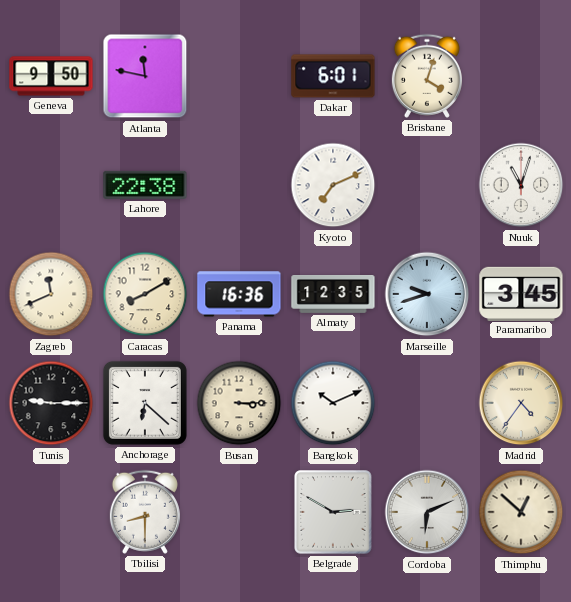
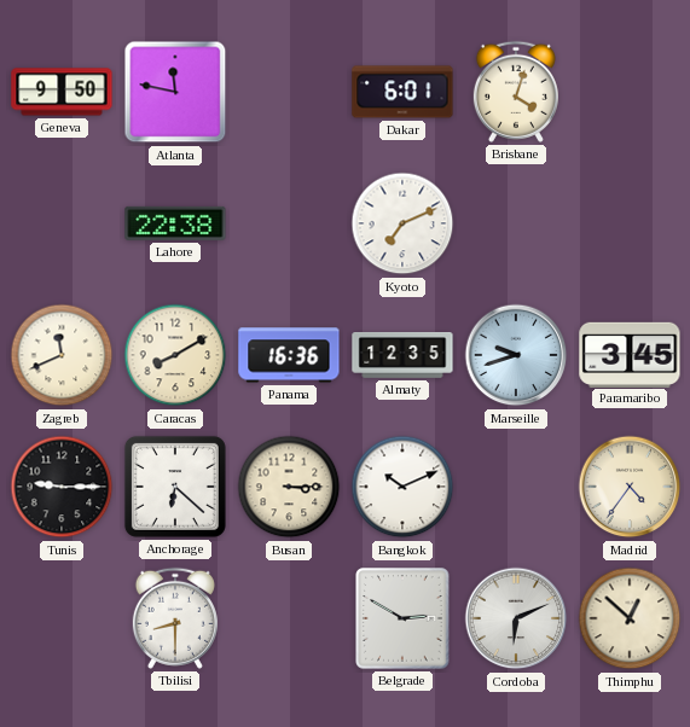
Nuuk: 11:03 -> none
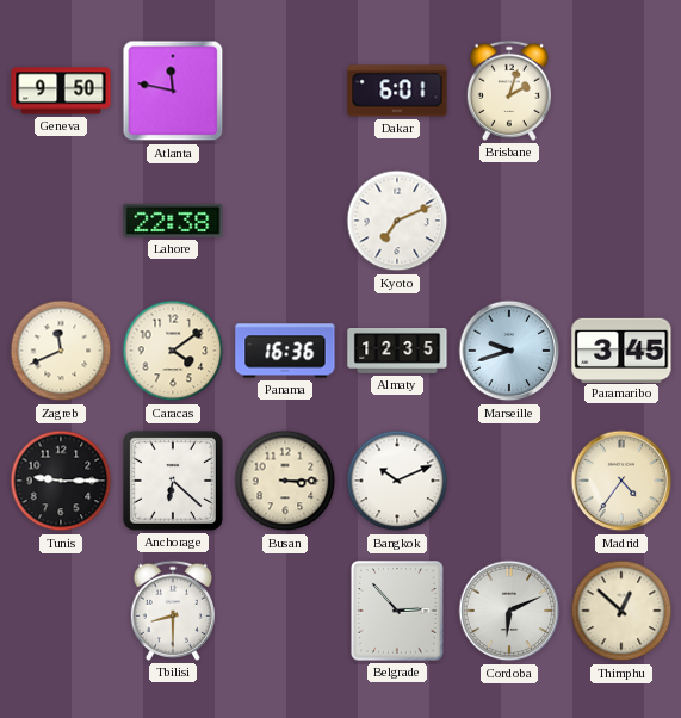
Brisbane: 4:03 -> 2:03
Caracas: 8:10 -> 4:09
Belgrade: 2:50 -> 2:53
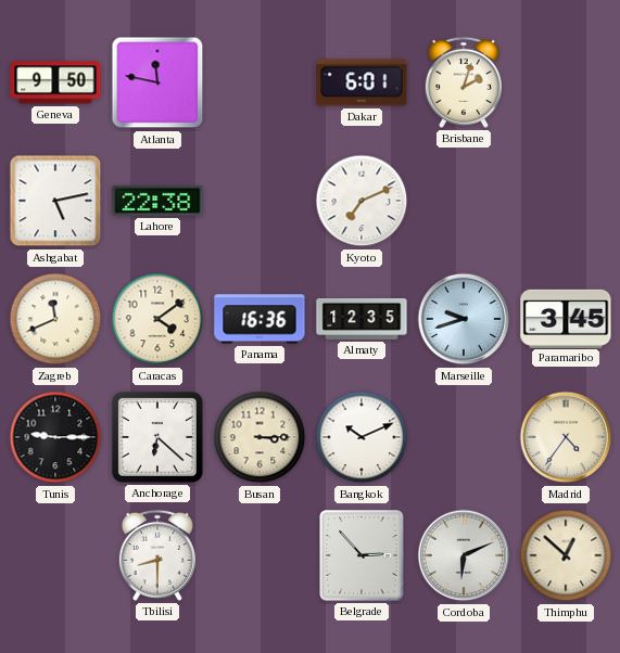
Ashgabat: none -> 5:13
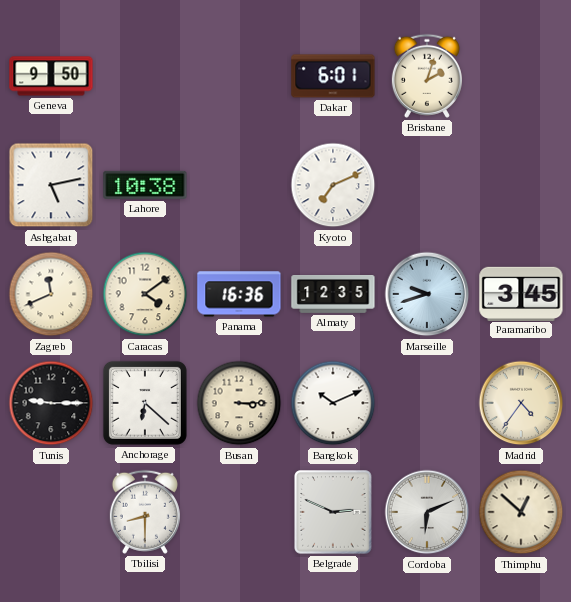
Atlanta: 11:47 -> none
Lahore: 22:38 -> 10:38
Belgrade: 2:53 -> 2:49
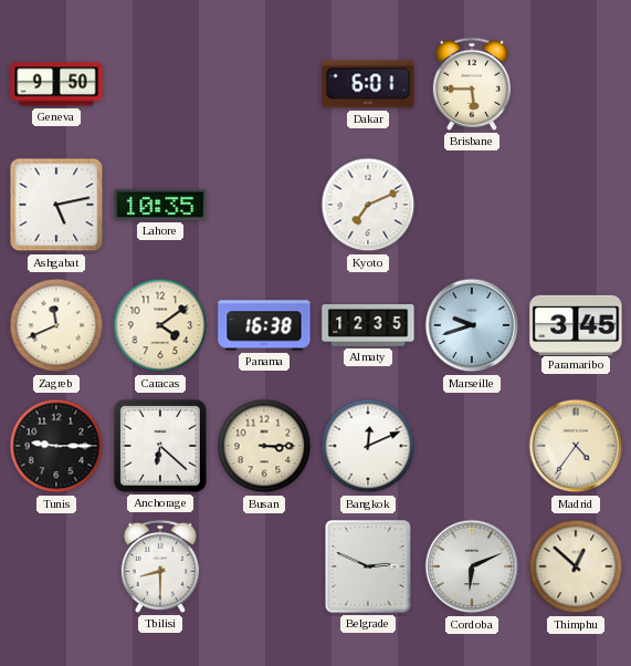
Brisbane: 2:03 -> 5:45
Lahore: 10:38 -> 10:35
Panama: 16:36 -> 16:38
Bangkok: 10:11 -> 12:11
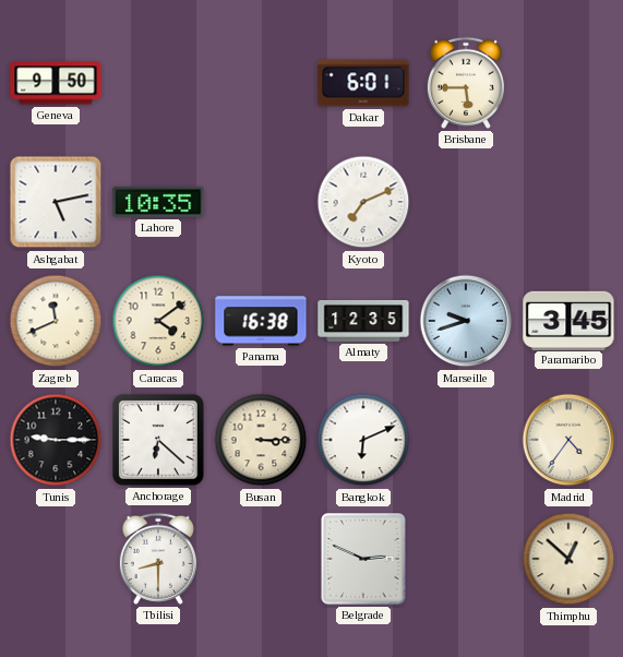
Bangkok: 12:11 -> 6:11
Cordoba: 6:11 -> none
